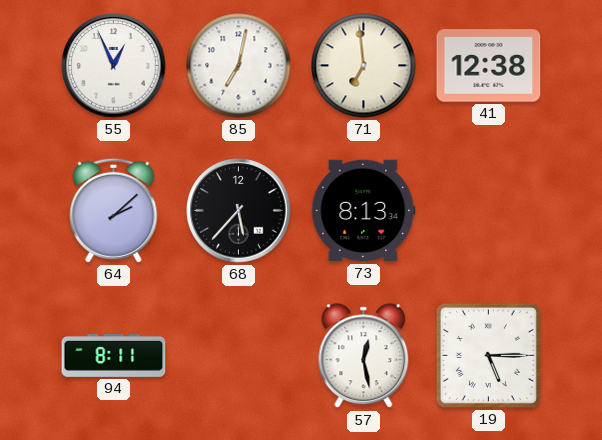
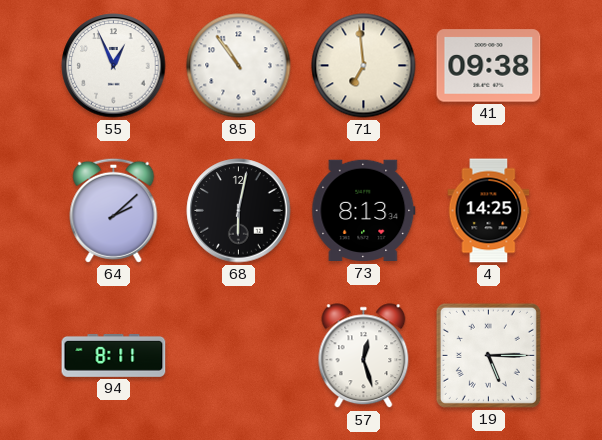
85: 7:02 -> 10:54
41: 12:38 -> 09:38
68: 5:37 -> 6:02
4: none -> 14:25
57: 12:28 -> 12:27
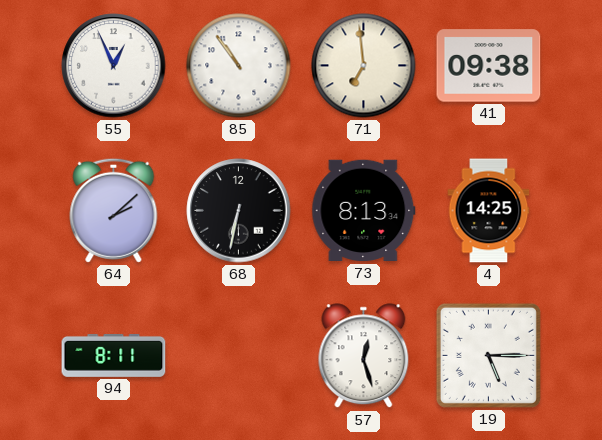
68: 6:02 -> 6:32
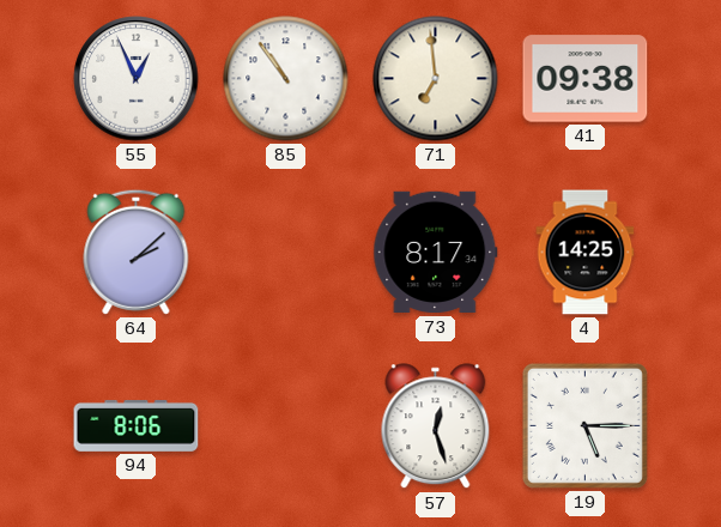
68: 6:32 -> none
73: 8:13 -> 8:17
94: 8:11 -> 8:06
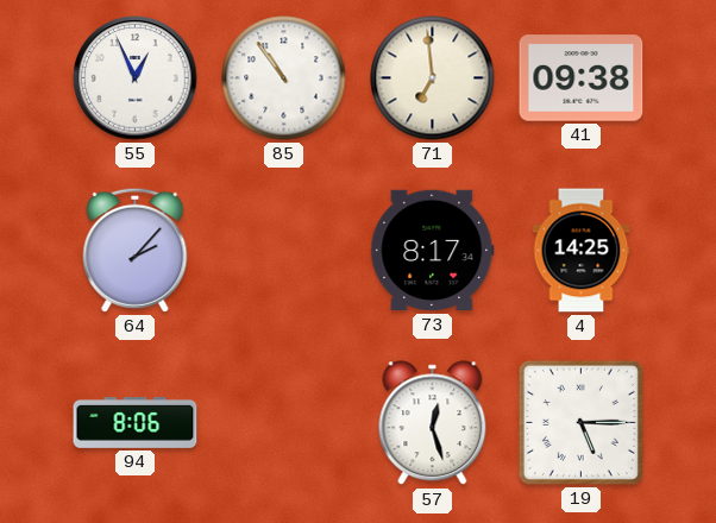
64: 2:08 -> 2:07
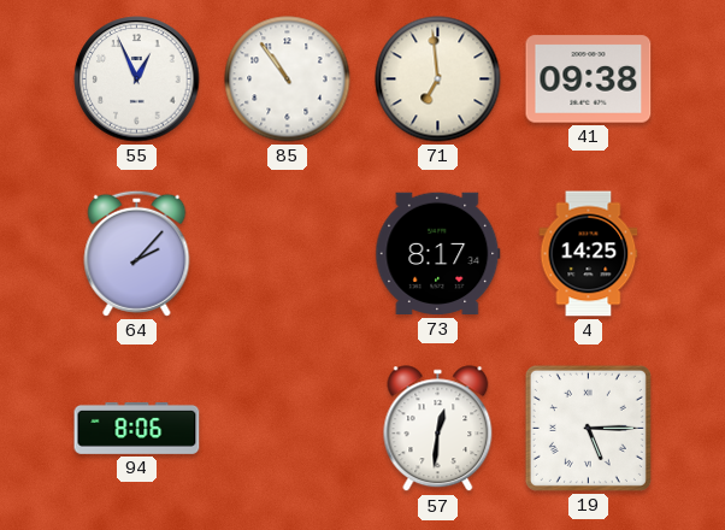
57: 12:27 -> 12:31
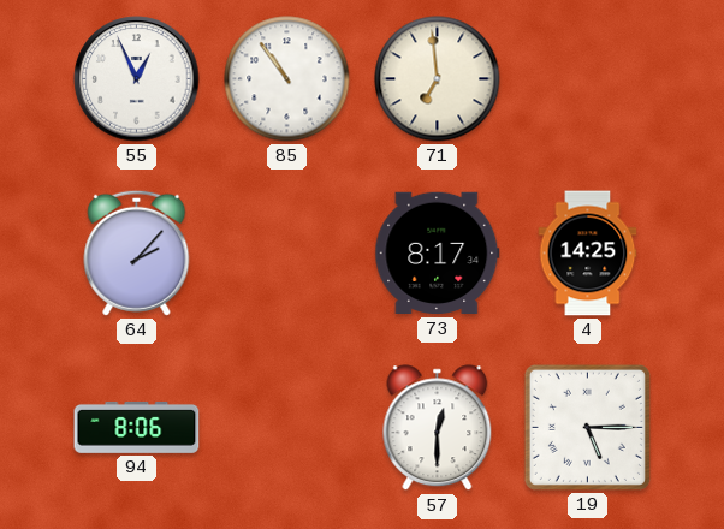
41: 09:38 -> none
57: 12:31 -> 12:30
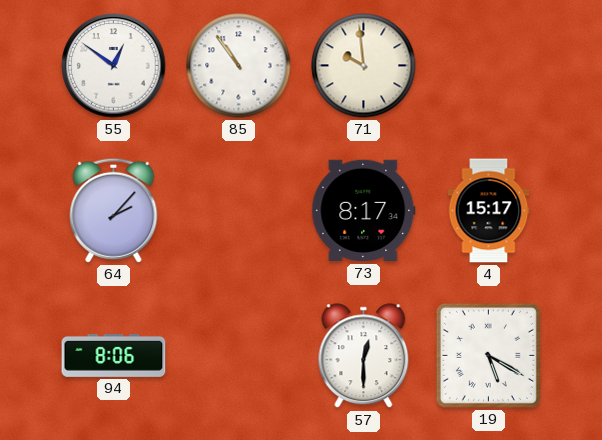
55: 12:56 -> 12:51
71: 6:59 -> 9:59
4: 14:25 -> 15:17
19: 5:15 -> 5:20
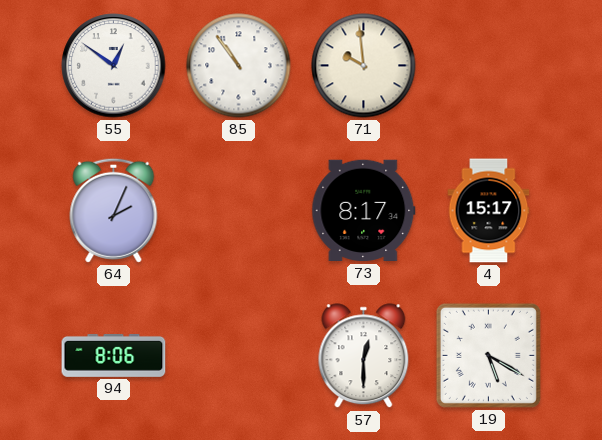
64: 2:07 -> 2:04
